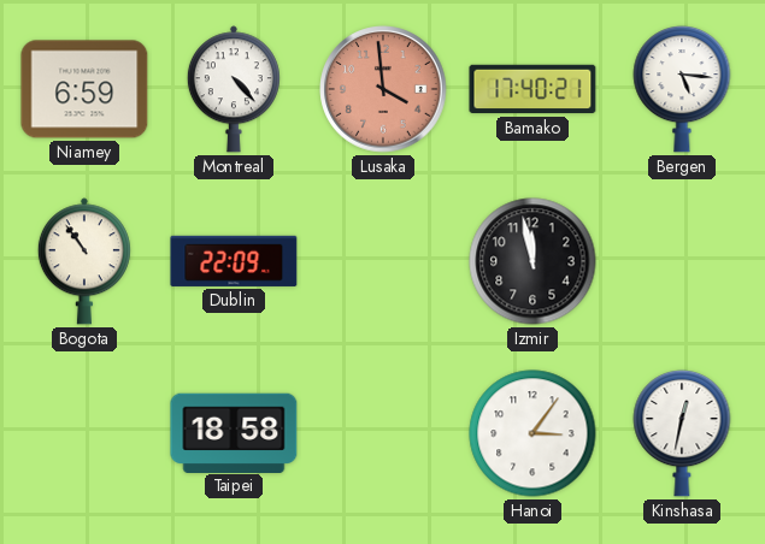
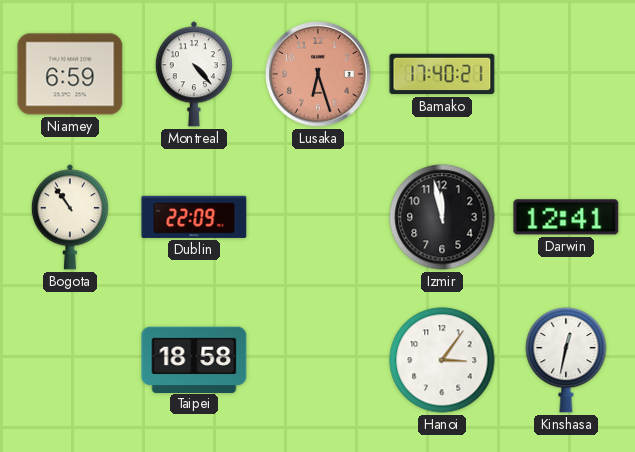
Lusaka: 3:59 -> 6:27
Bergen: 5:16 -> none
Darwin: none -> 12:41
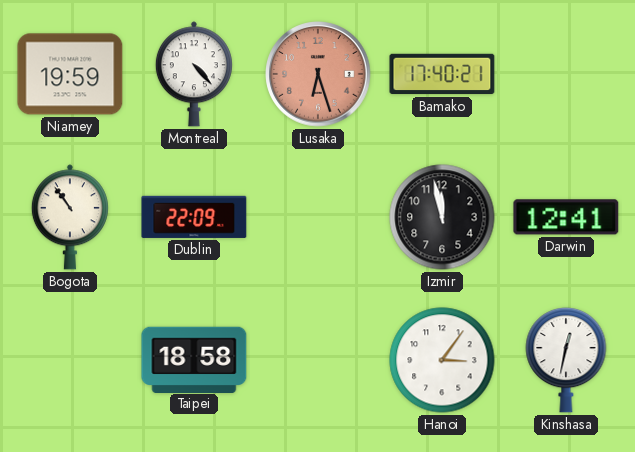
Niamey: 6:59 -> 19:59
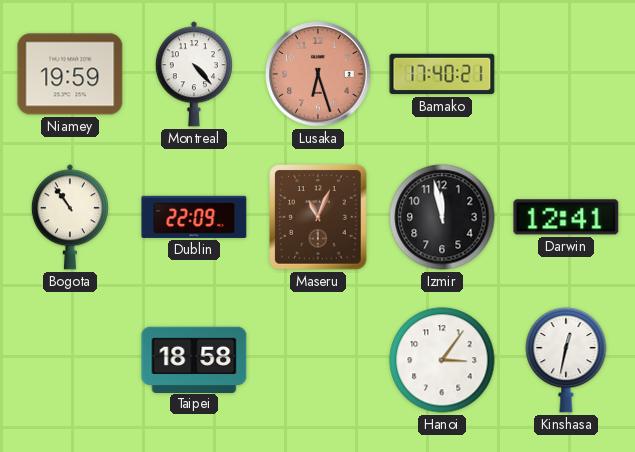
Maseru: none -> 11:04
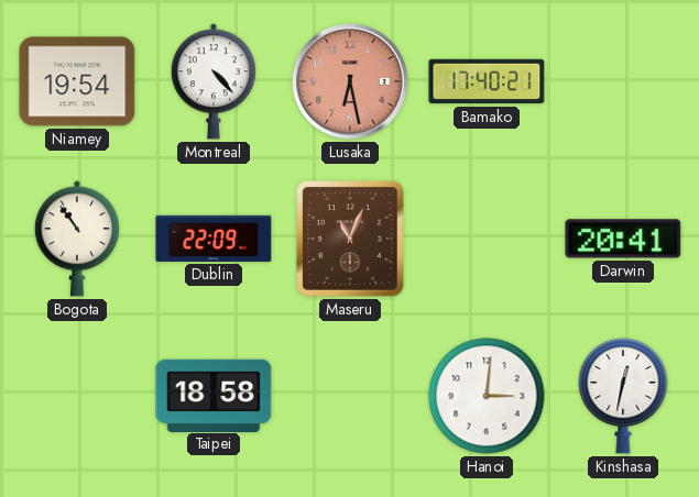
Niamey: 19:59 -> 19:54
Lusaka: 6:27 -> 6:28
Izmir: 11:58 -> none
Darwin: 12:41 -> 20:41
Hanoi: 3:06 -> 3:01
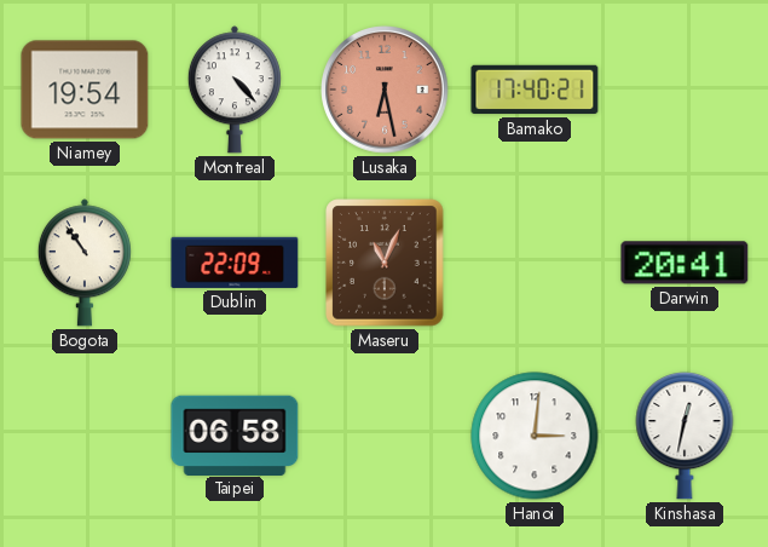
Taipei: 18:58 -> 06:58
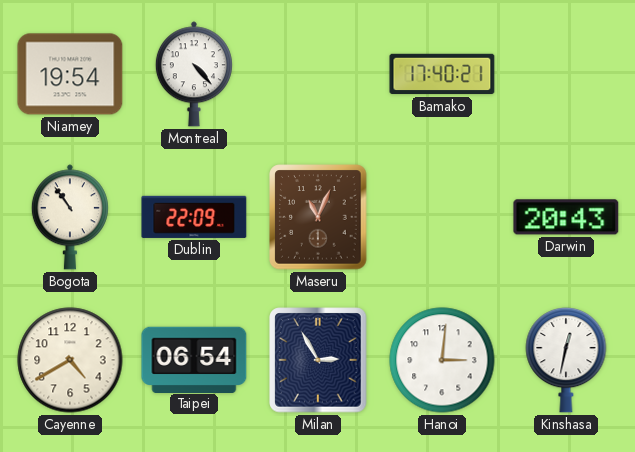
Lusaka: 6:28 -> none
Darwin: 20:41 -> 20:43
Cayenne: none -> 4:40
Taipei: 06:58 -> 06:54
Milan: none -> 2:55
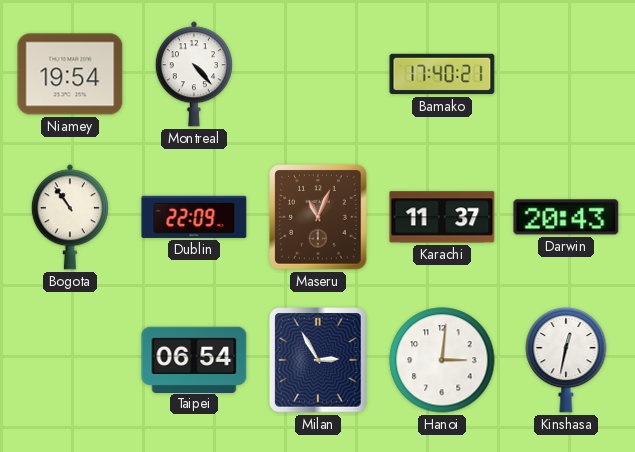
Karachi: none -> 11:37
Cayenne: 4:40 -> none
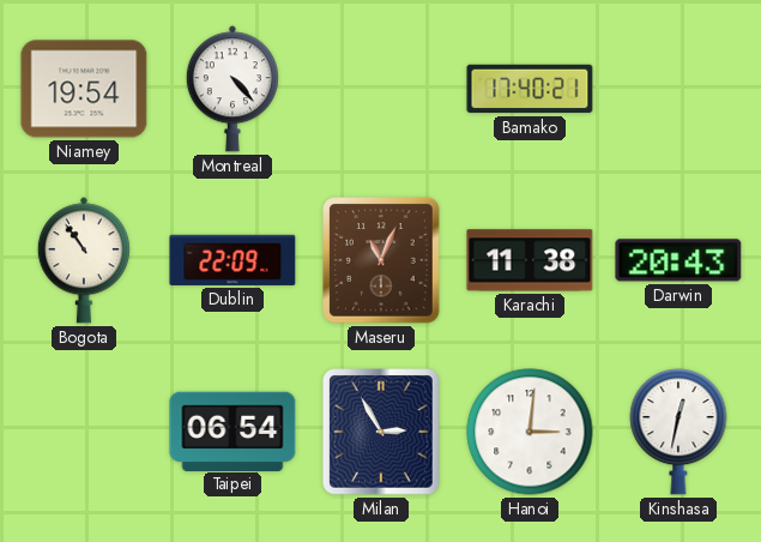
Karachi: 11:37 -> 11:38
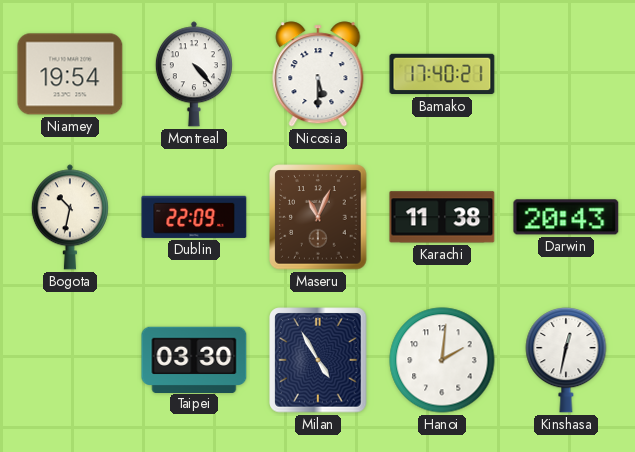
Nicosia: none -> 5:30
Bogota: 10:54 -> 10:32
Taipei: 06:54 -> 03:30
Milan: 2:55 -> 4:55
Hanoi: 3:01 -> 2:01
